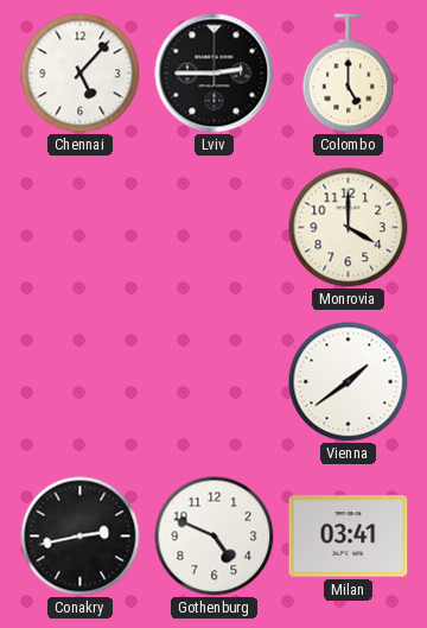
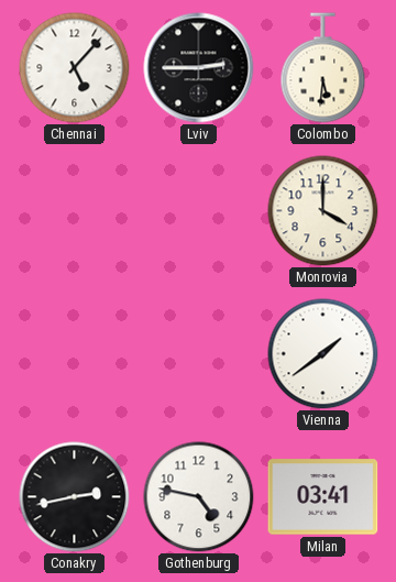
Colombo: 5:00 -> 5:31
Gothenburg: 4:49 -> 4:47
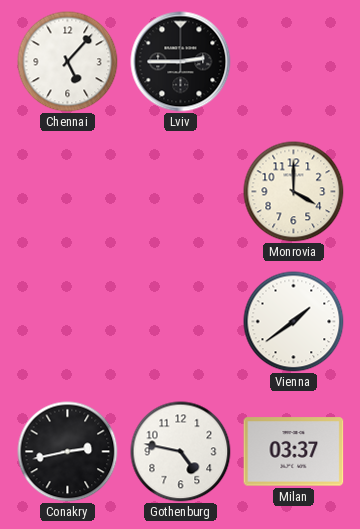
Colombo: 5:31 -> none
Milan: 03:41 -> 03:37
